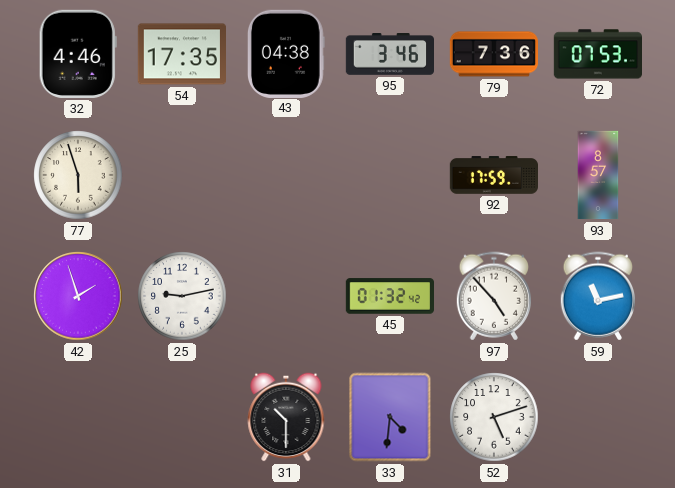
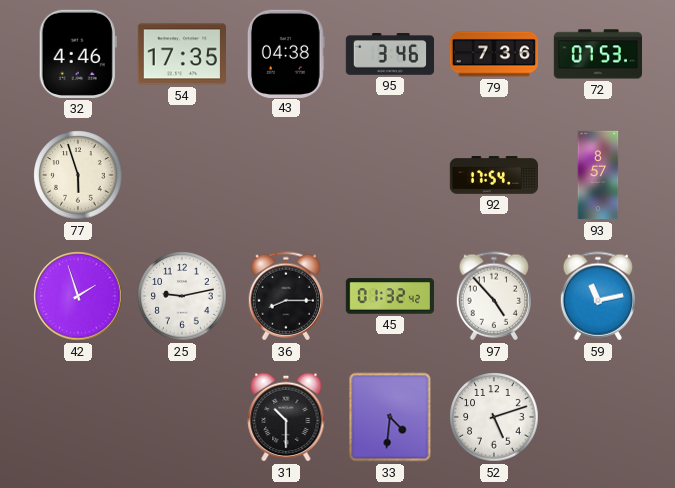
92: 17:59 -> 17:54
36: none -> 8:15
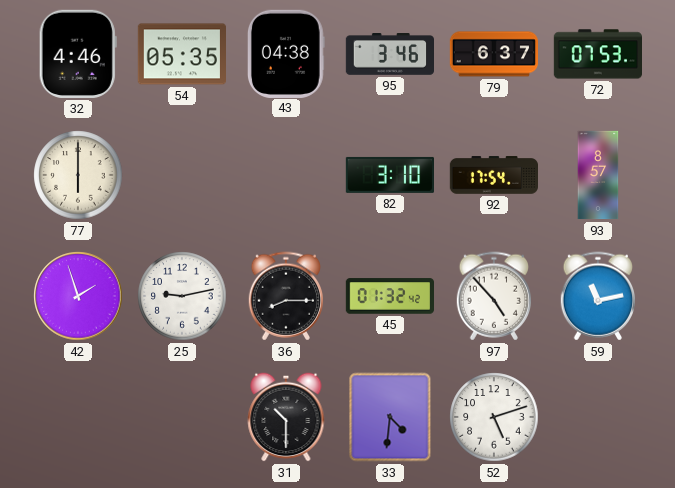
54: 17:35 -> 05:35
79: 7:36 -> 6:37
77: 5:57 -> 6:00
82: none -> 3:10
